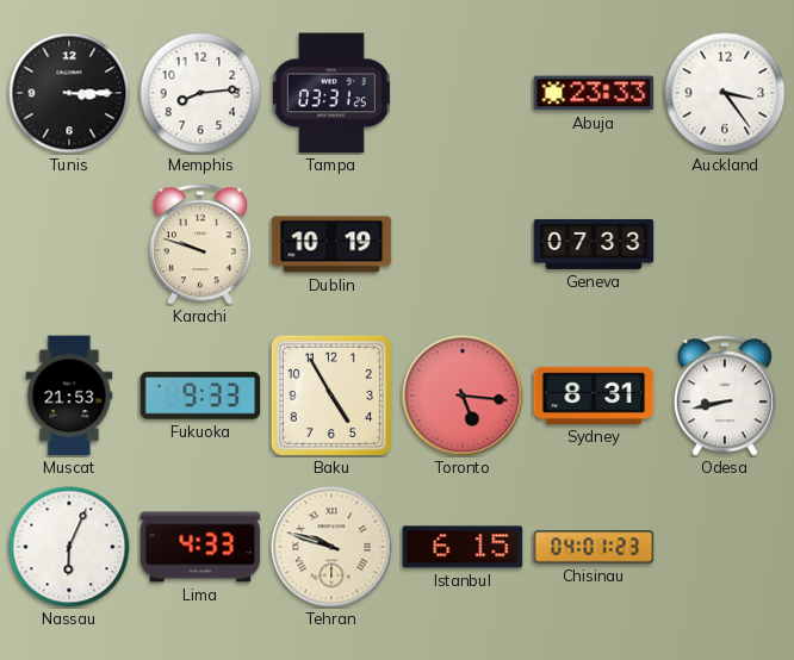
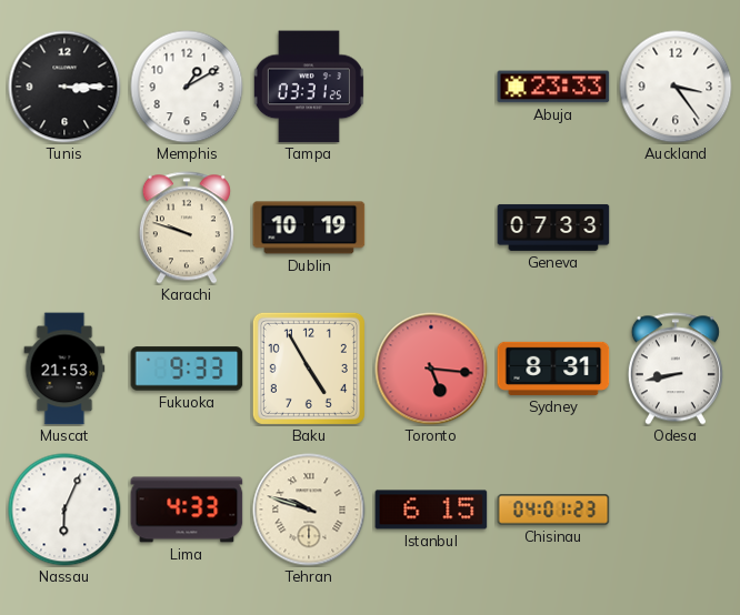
Memphis: 8:14 -> 1:10
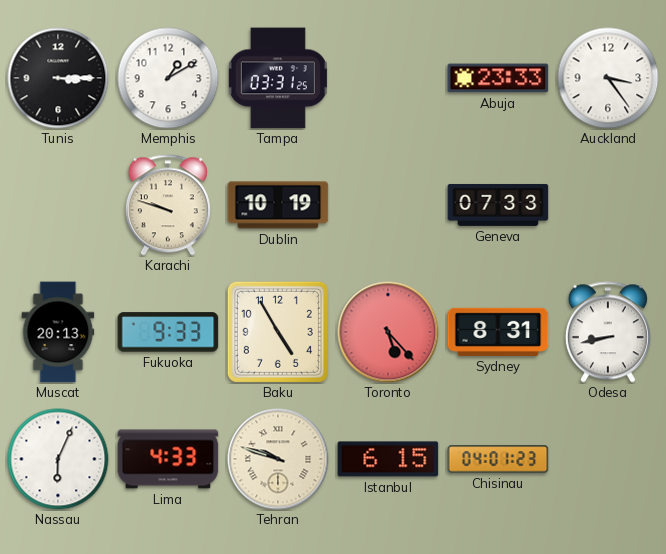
Muscat: 21:53 -> 20:13
Toronto: 5:16 -> 5:23
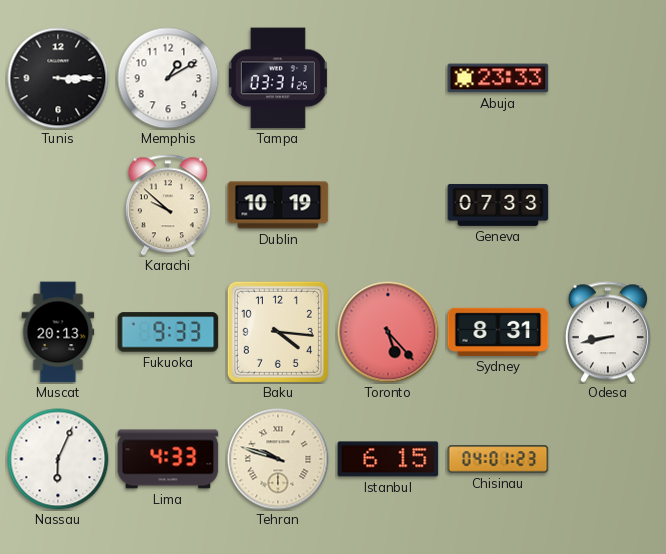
Auckland: 3:24 -> none
Karachi: 9:48 -> 9:52
Baku: 4:55 -> 4:16
